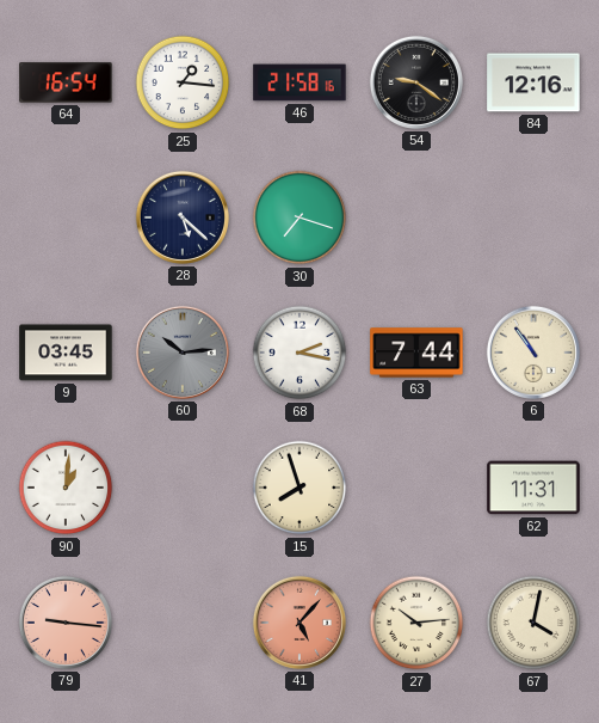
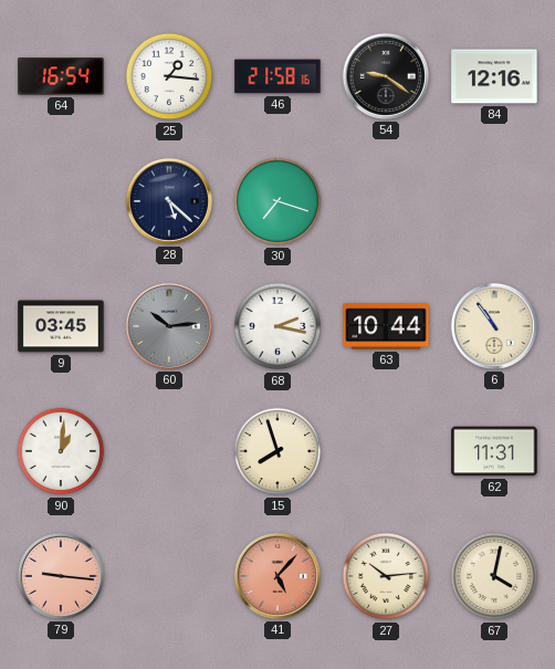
63: 7:44 -> 10:44
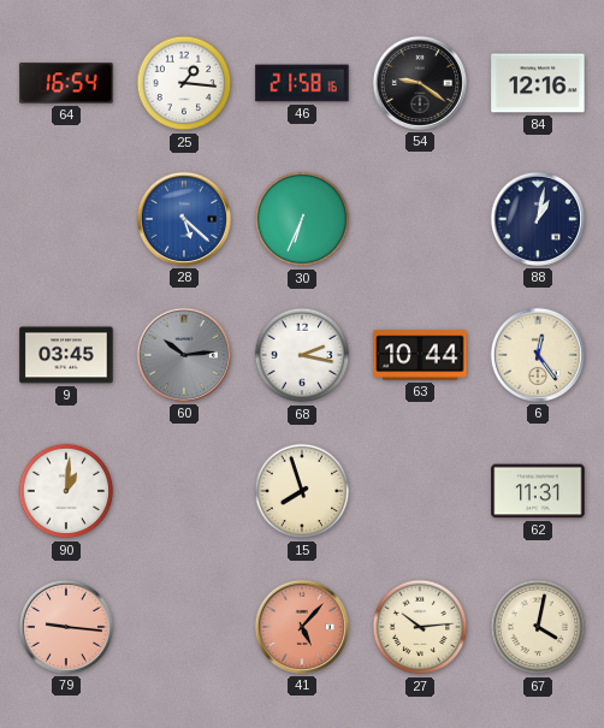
28 dial: navy -> blue
30: 7:18 -> 6:34
88: none -> 1:02
6: 10:54 -> 12:24
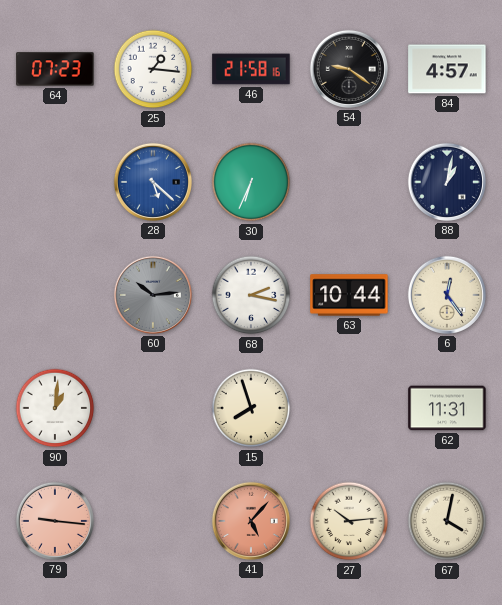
64: 16:54 -> 07:23
84: 12:16 -> 4:57
9: 03:45 -> none
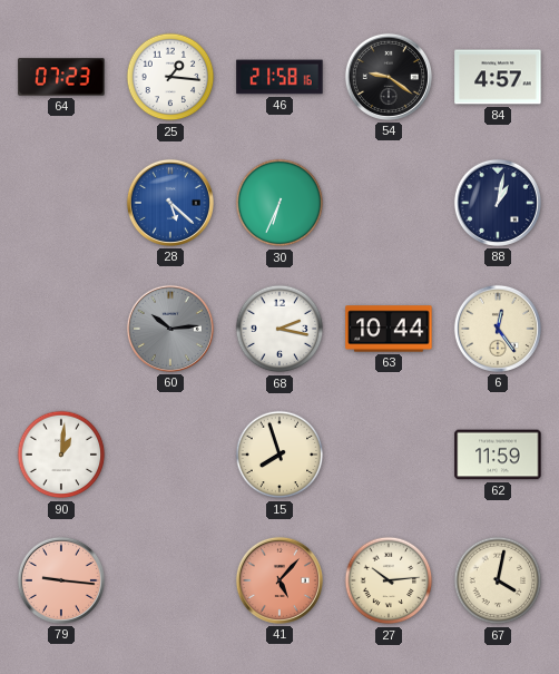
62: 11:31 -> 11:59
